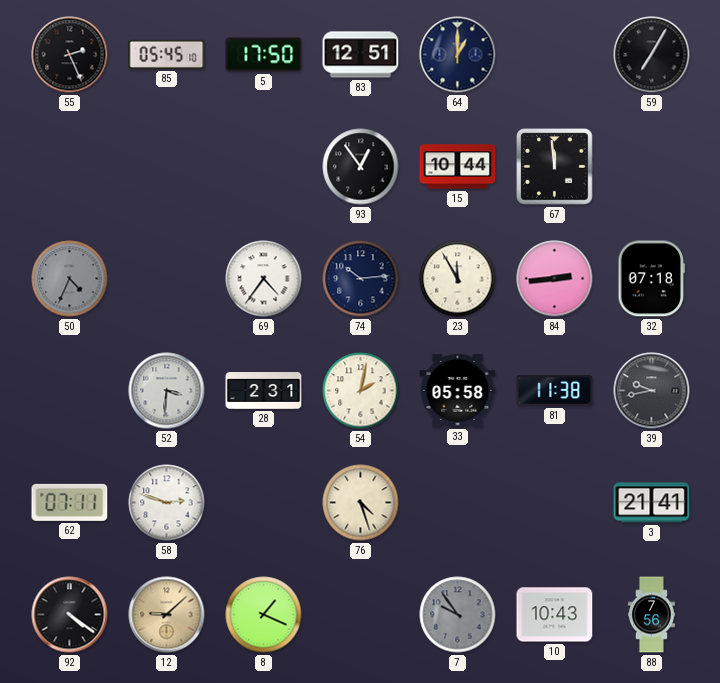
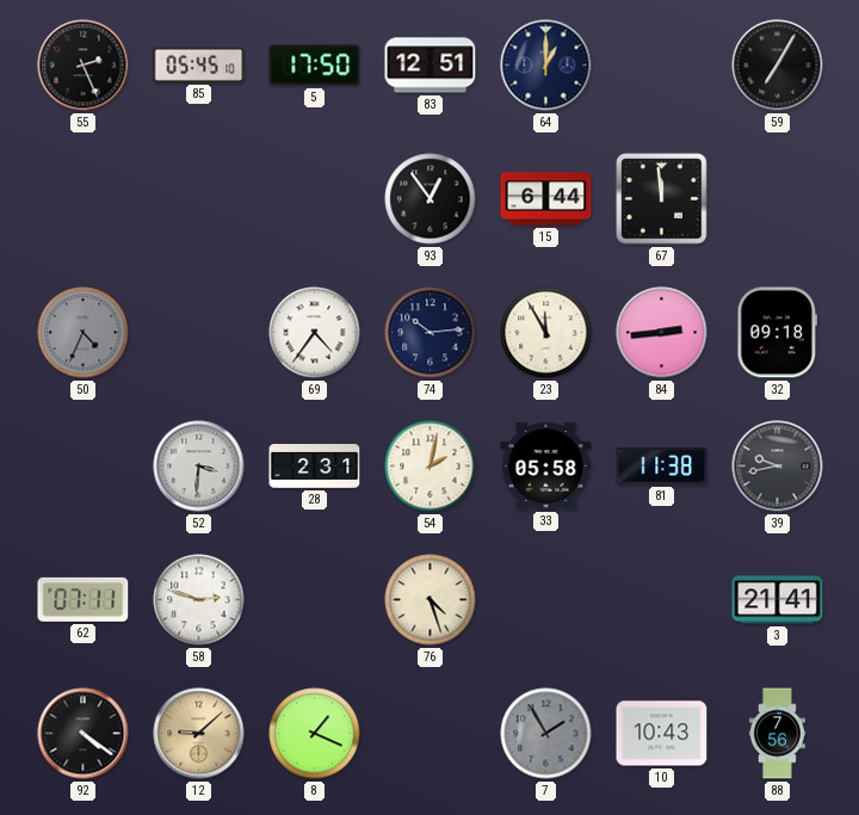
15: 10:44 -> 6:44
32: 07:18 -> 09:18
7: 9:54 -> 1:55
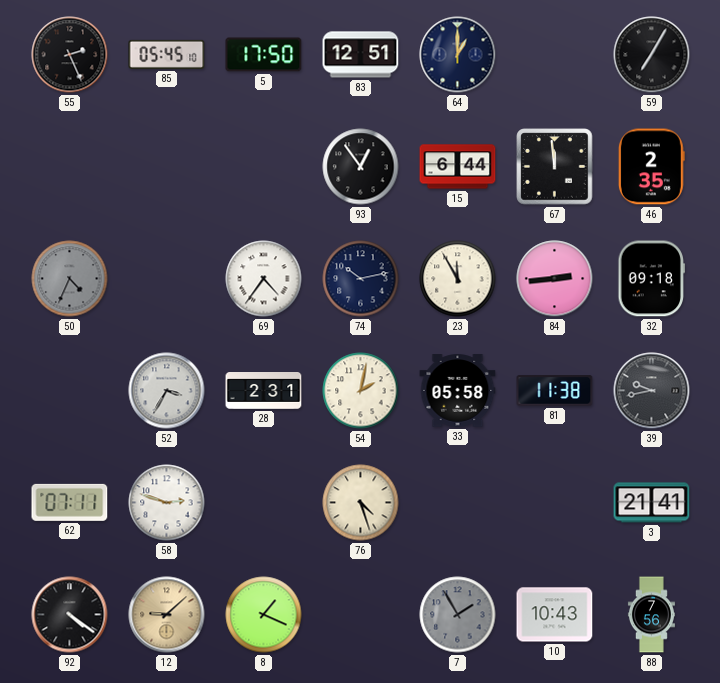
46: none -> 2:35
74: 10:14 -> 10:13
52: 3:31 -> 3:35
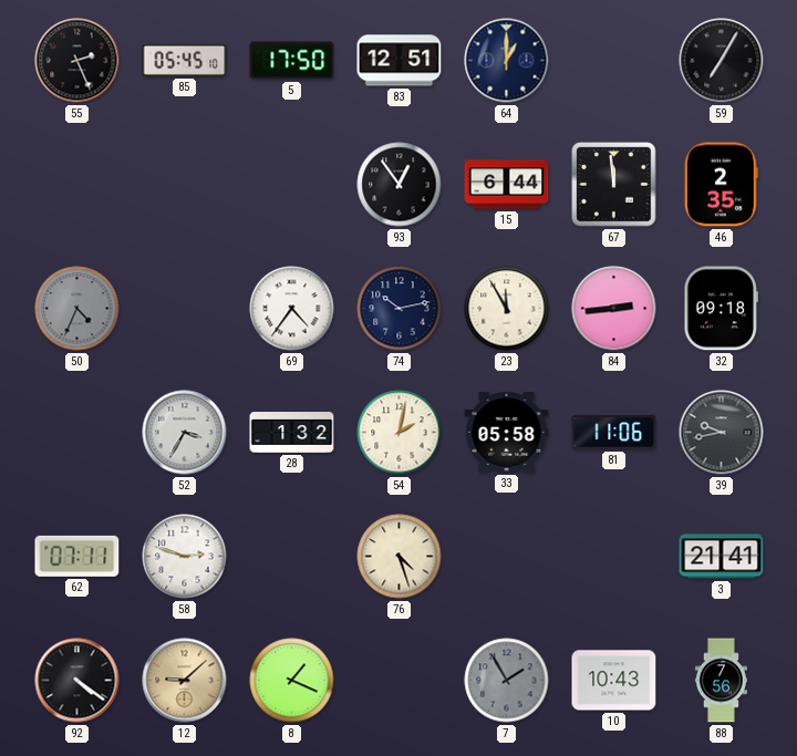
28: 2:31 -> 1:32
81: 11:38 -> 11:06
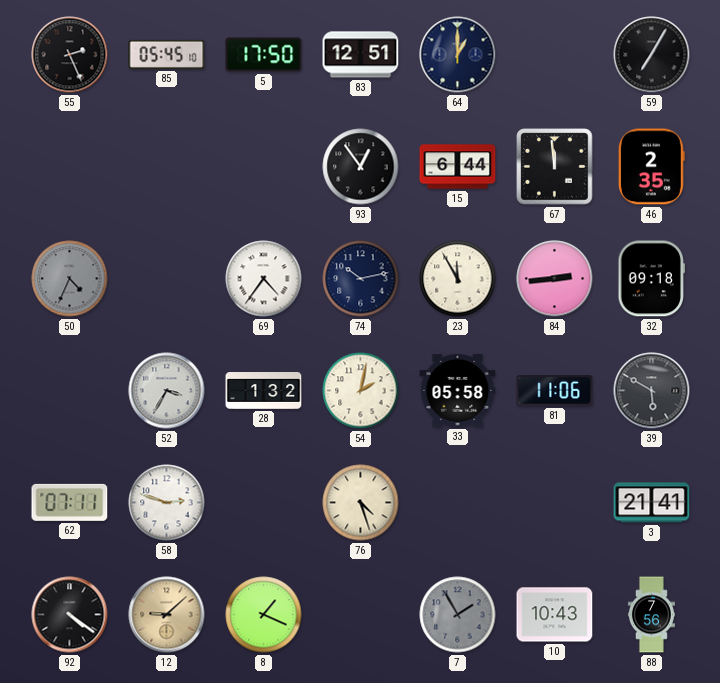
39: 9:43 -> 5:50
